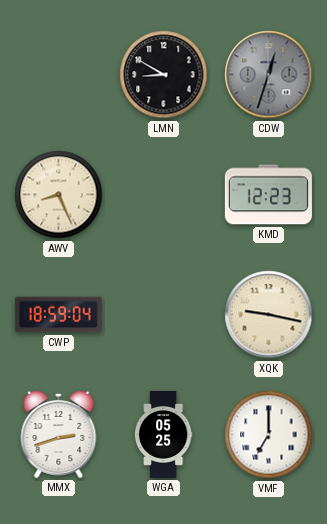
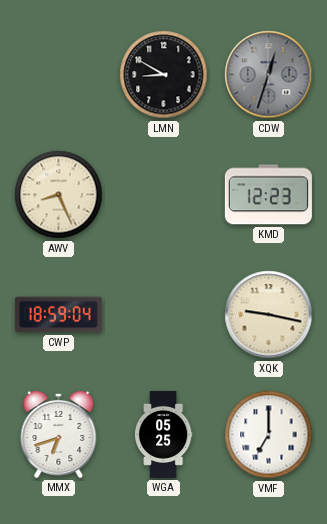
MMX: 2:42 -> 6:42
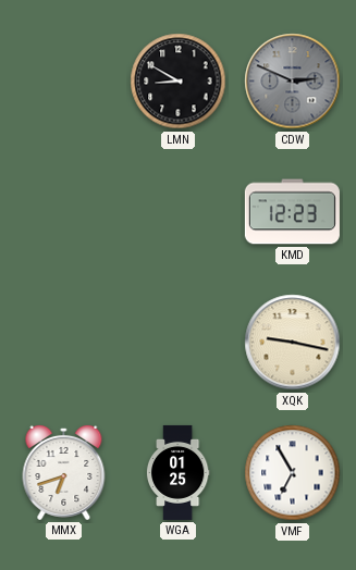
CDW: 12:33 -> 2:49
AWV: 8:26 -> none
CWP: 18:59 -> none
WGA: 05:25 -> 01:25
VMF: 7:00 -> 6:55
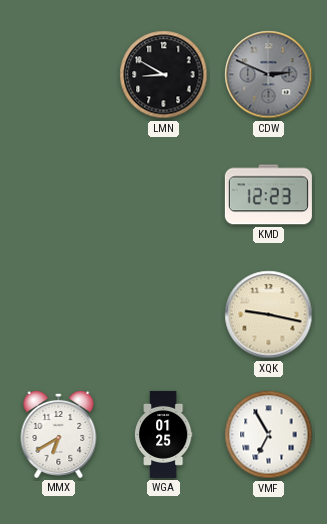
MMX: 6:42 -> 6:40
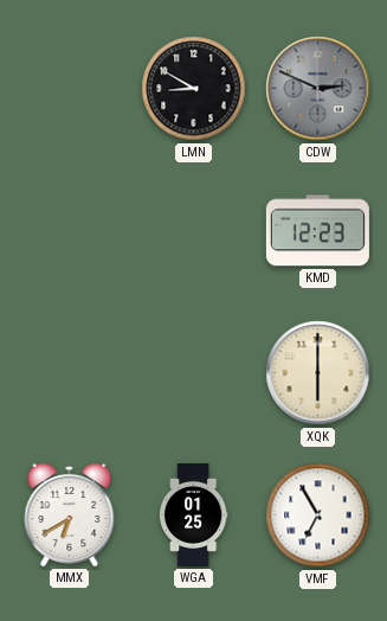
XQK: 9:17 -> 6:00
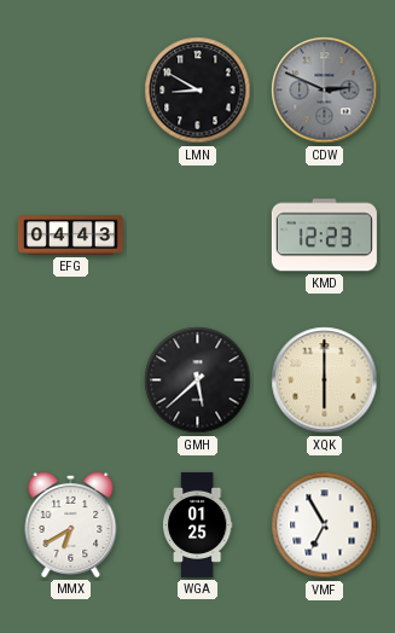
EFG: none -> 04:43
GMH: none -> 5:38
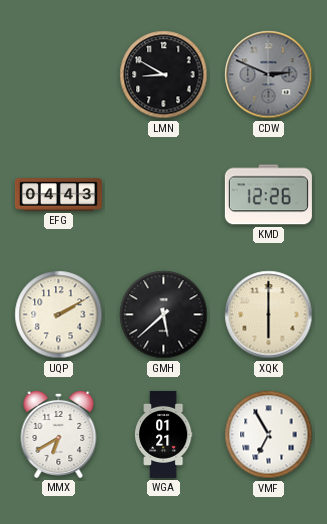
KMD: 12:23 -> 12:26
UQP: none -> 2:10
WGA: 01:25 -> 01:21
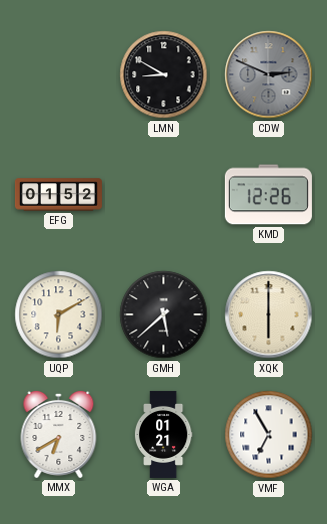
EFG: 04:43 -> 01:52
UQP: 2:10 -> 6:10
